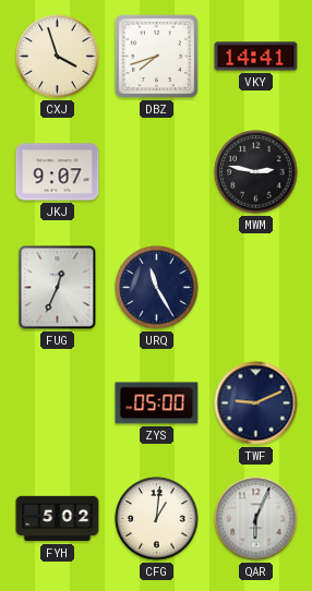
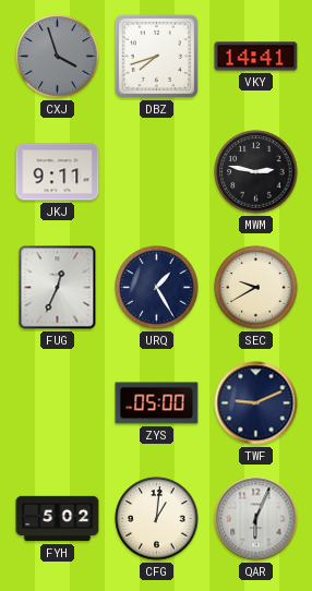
CXJ dial: cream -> grey
JKJ: 9:07 -> 9:11
URQ: 11:25 -> 1:25
SEC: none -> 9:40
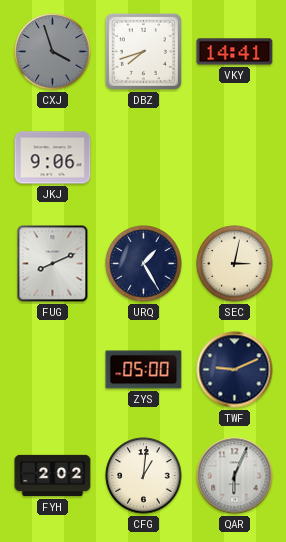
JKJ: 9:11 -> 9:06
MWM: 2:47 -> none
FUG: 12:34 -> 8:11
SEC: 9:40 -> 3:02
FYH: 5:02 -> 2:02
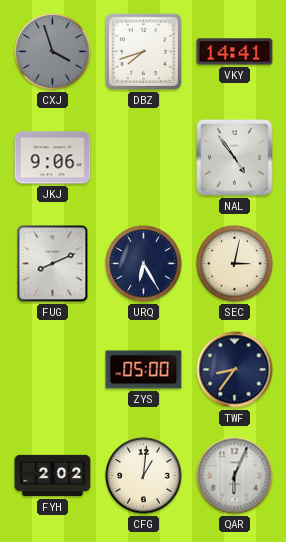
NAL: none -> 4:54
URQ: 1:25 -> 6:25
TWF: 9:11 -> 8:36
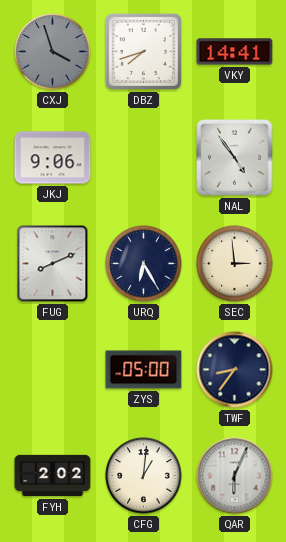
SEC: 3:02 -> 2:59
